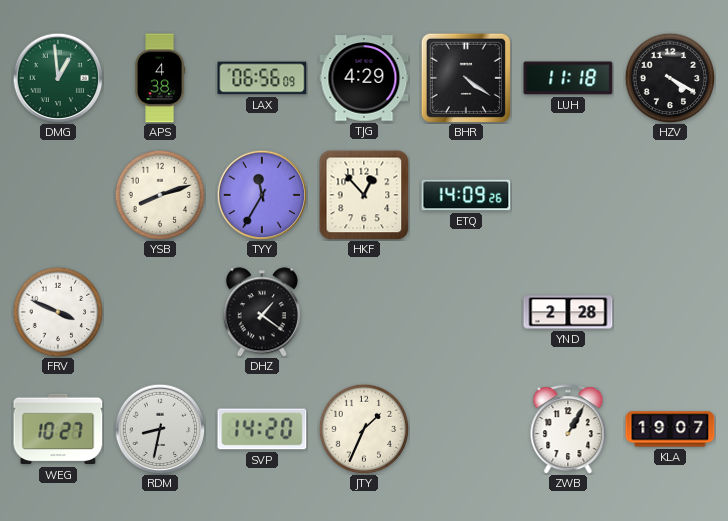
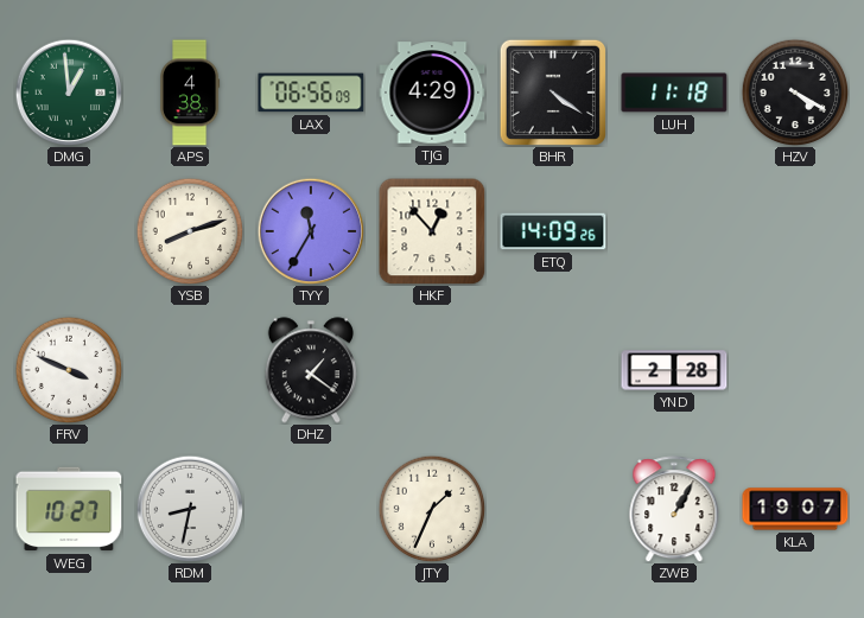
SVP: 14:20 -> none
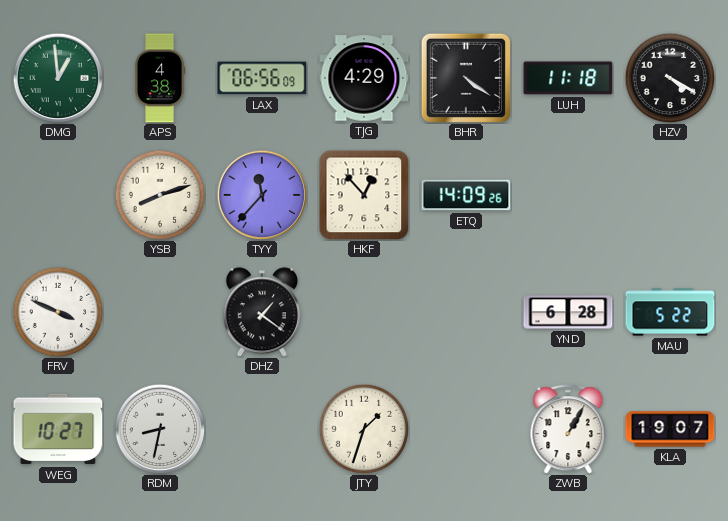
TYY: 11:35 -> 11:37
YND: 2:28 -> 6:28
MAU: none -> 5:22
JTY: 1:34 -> 1:33
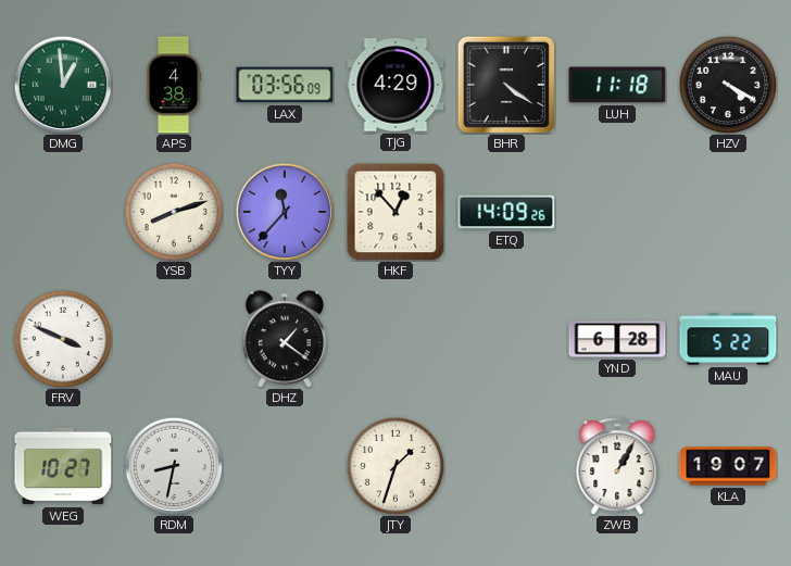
LAX: 06:56 -> 03:56
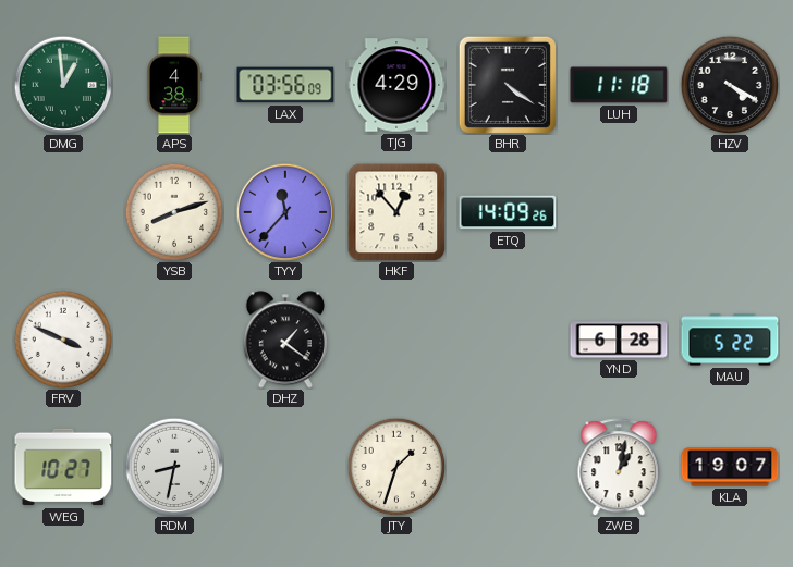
ZWB: 1:05 -> 1:02
